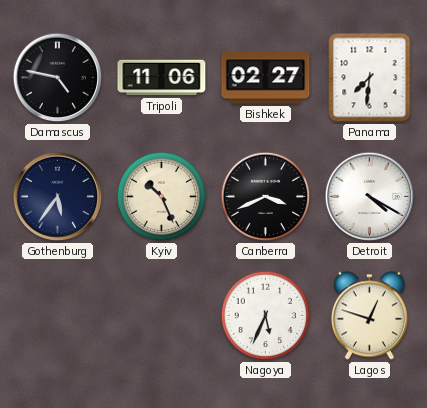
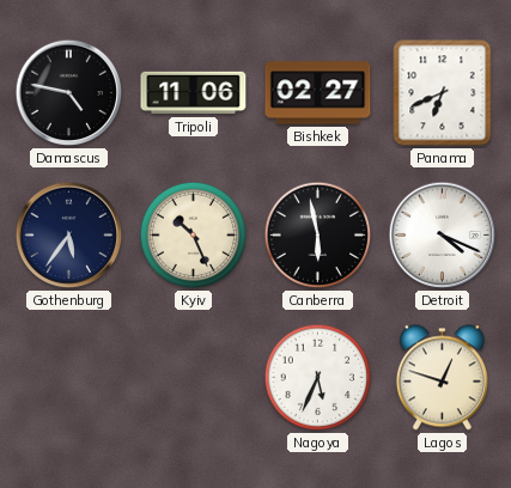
Panama: 7:31 -> 6:41
Canberra: 3:41 -> 5:58
Detroit: 4:20 -> 4:19
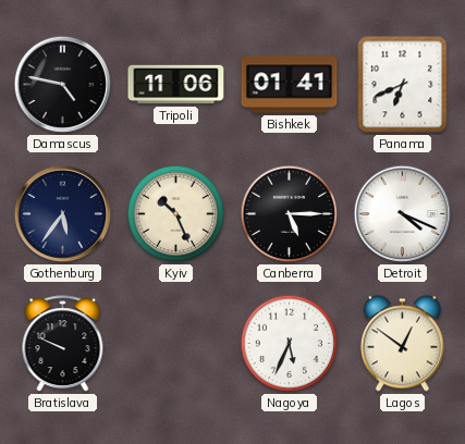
Bishkek: 02:27 -> 01:41
Canberra: 5:58 -> 5:15
Bratislava: none -> 9:49
Lagos: 12:48 -> 12:51
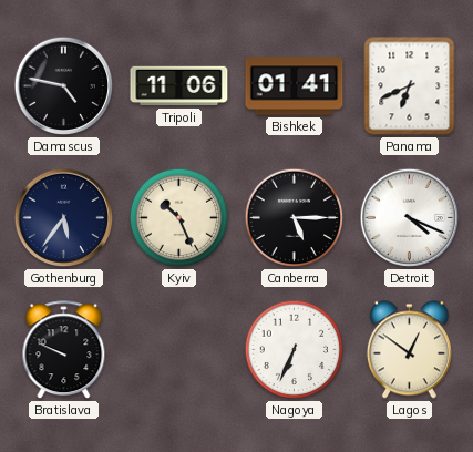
Nagoya: 5:34 -> 6:34
